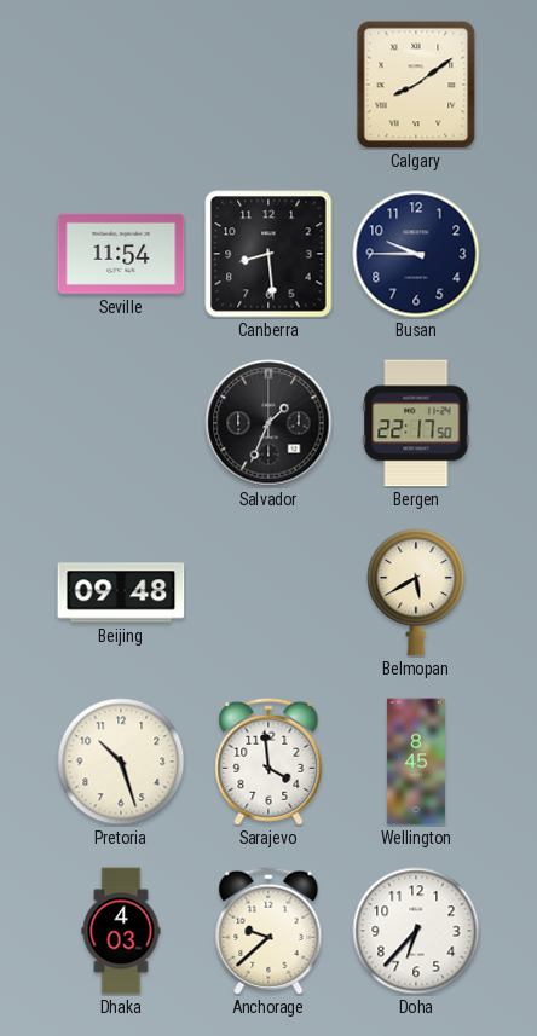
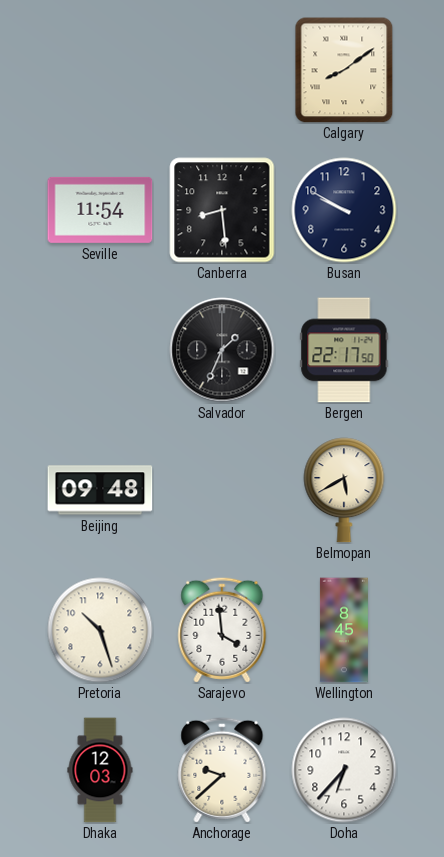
Busan: 9:45 -> 9:50
Dhaka: 4:03 -> 12:03
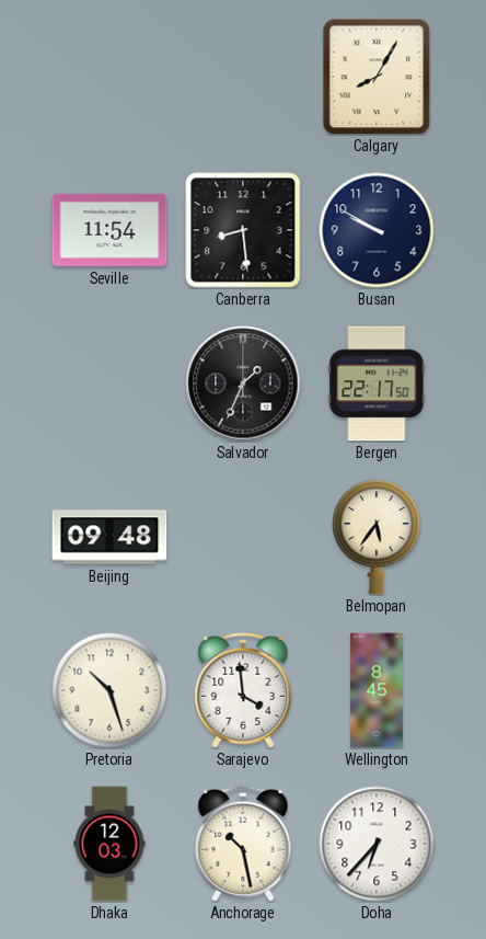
Calgary: 8:09 -> 8:05
Belmopan: 5:40 -> 5:36
Anchorage: 9:38 -> 10:28
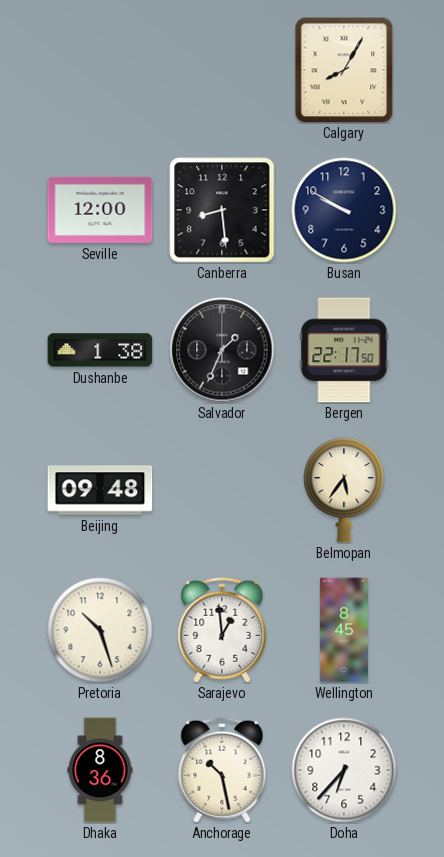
Seville: 11:54 -> 12:00
Dushanbe: none -> 1:38
Sarajevo: 3:59 -> 12:59
Dhaka: 12:03 -> 8:36
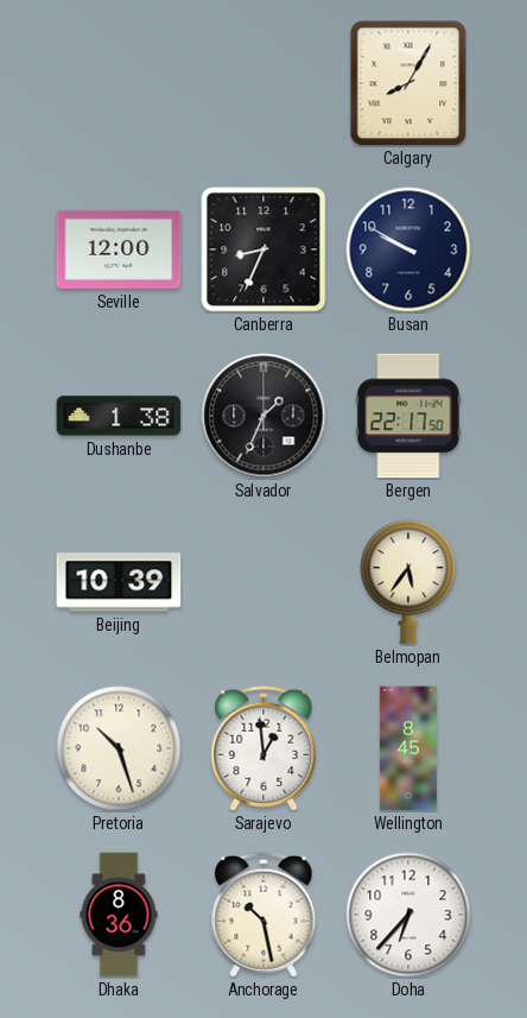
Canberra: 8:29 -> 8:34
Beijing: 09:48 -> 10:39
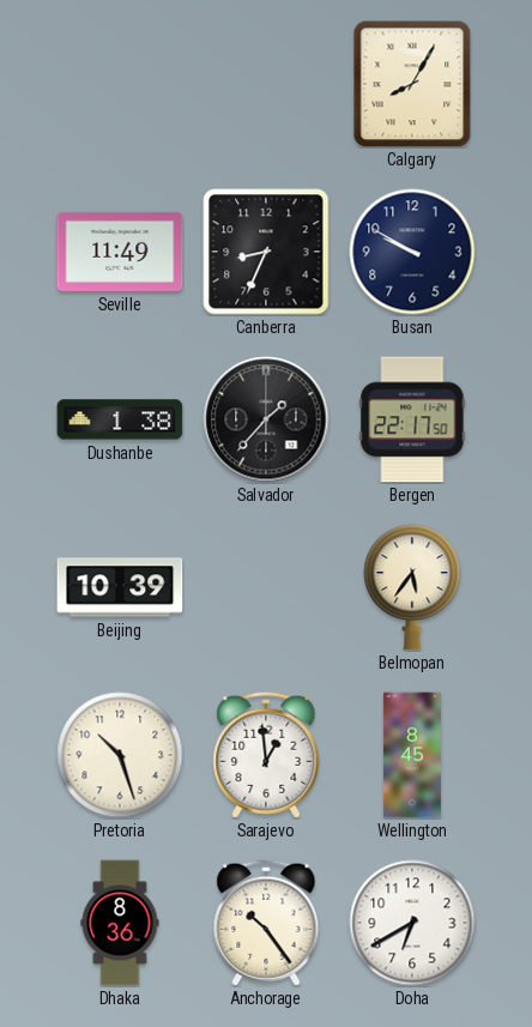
Seville: 12:00 -> 11:49
Salvador: 1:34 -> 1:37
Anchorage: 10:28 -> 10:24
Doha: 6:37 -> 6:40
